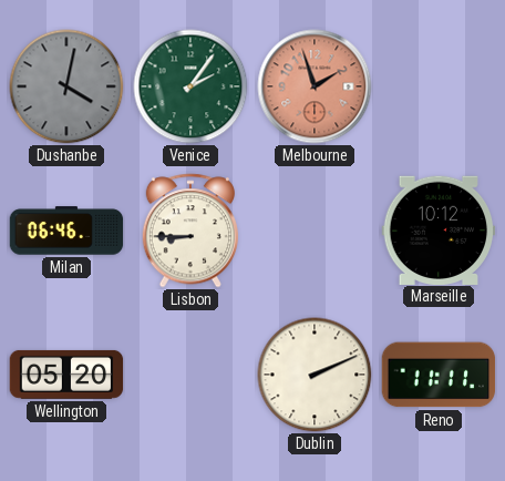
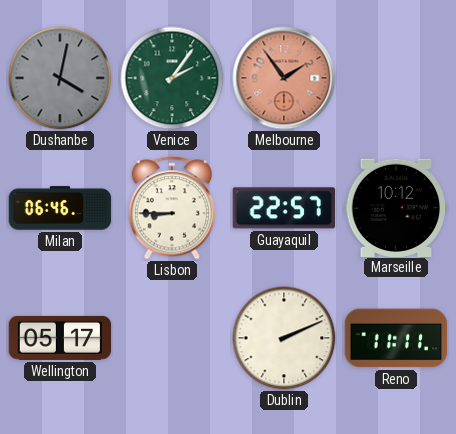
Melbourne: 1:57 -> 1:54
Guayaquil: none -> 22:57
Wellington: 05:20 -> 05:17
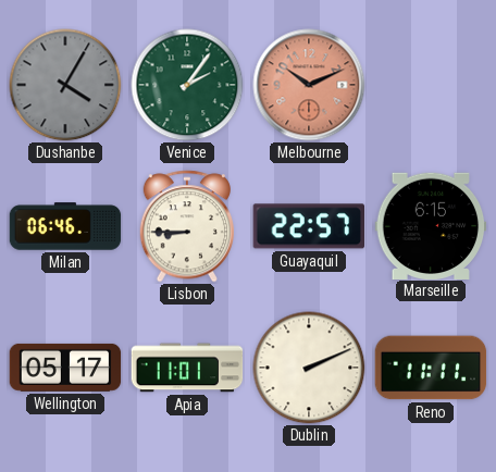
Dushanbe: 4:02 -> 4:05
Melbourne: 1:54 -> 10:11
Marseille: 10:12 -> 6:15
Apia: none -> 11:01
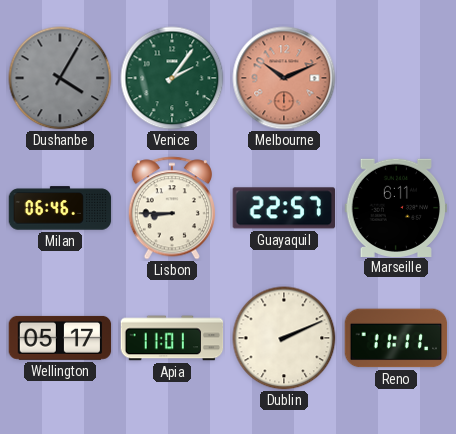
Marseille: 6:15 -> 6:11
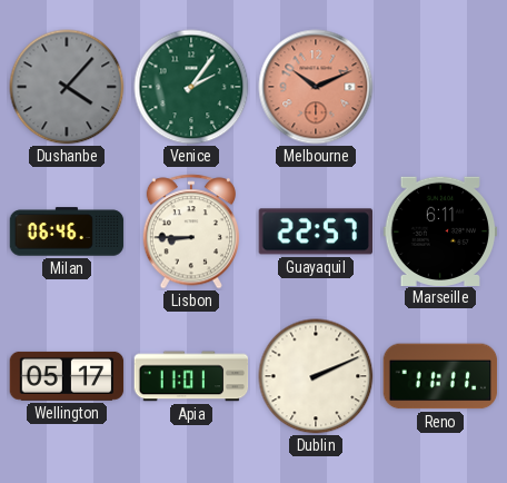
Dushanbe: 4:05 -> 4:07
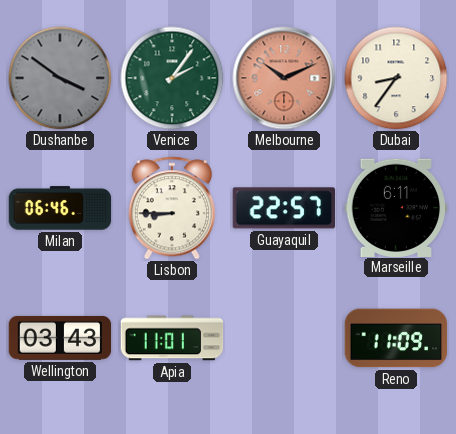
Dushanbe: 4:07 -> 3:51
Dubai: none -> 8:36
Wellington: 05:17 -> 03:43
Dublin: 2:11 -> none
Reno: 11:11 -> 11:09
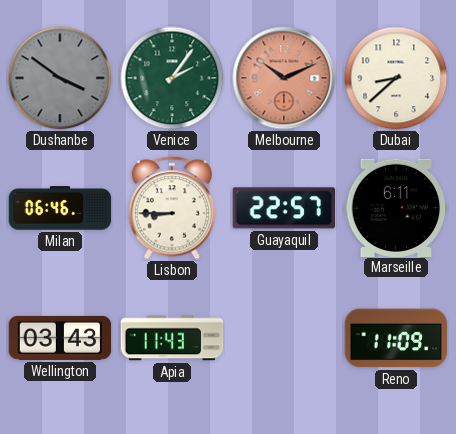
Dubai: 8:36 -> 8:38
Apia: 11:01 -> 11:43
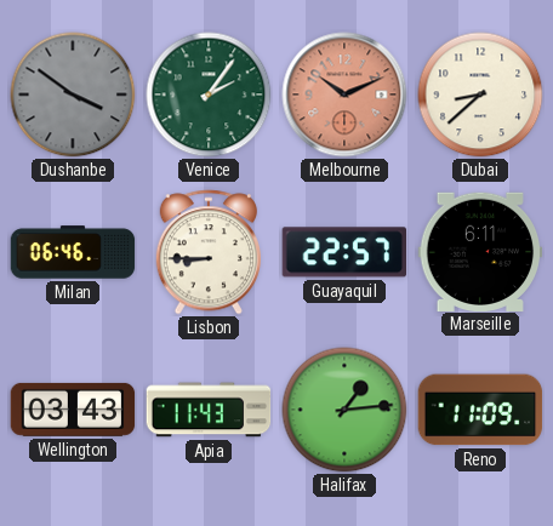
Halifax: none -> 1:14
